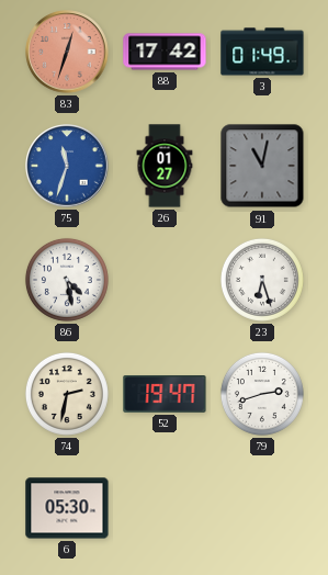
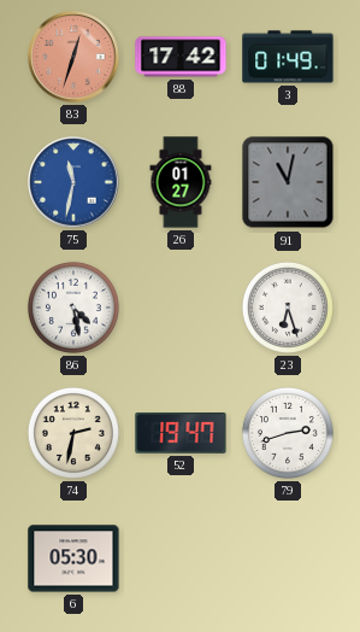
75: 11:33 -> 11:32
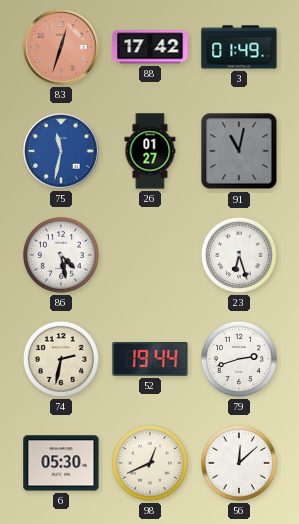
52: 19:47 -> 19:44
98: none -> 12:41
56: none -> 12:08
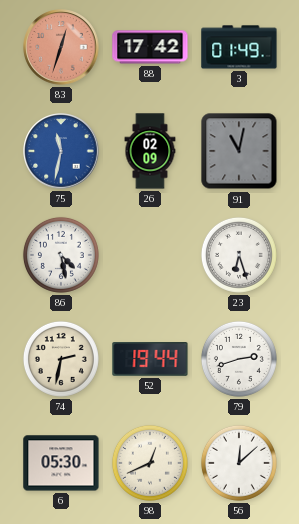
26: 01:27 -> 02:09
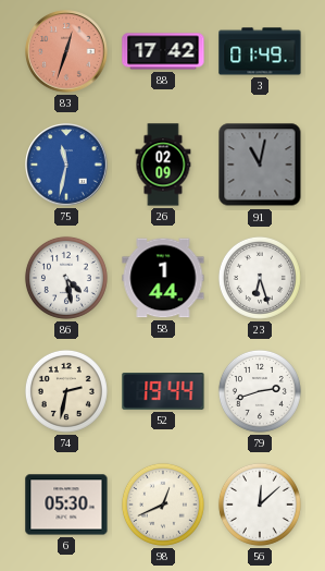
58: none -> 1:44
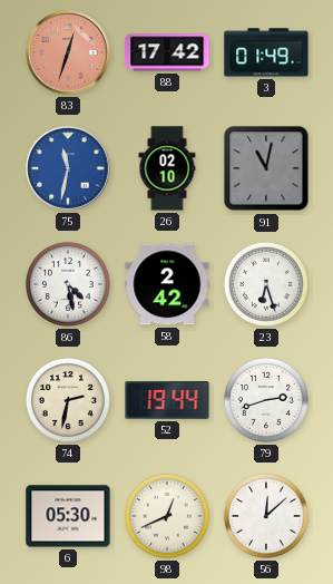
26: 02:09 -> 02:10
58: 1:44 -> 2:42
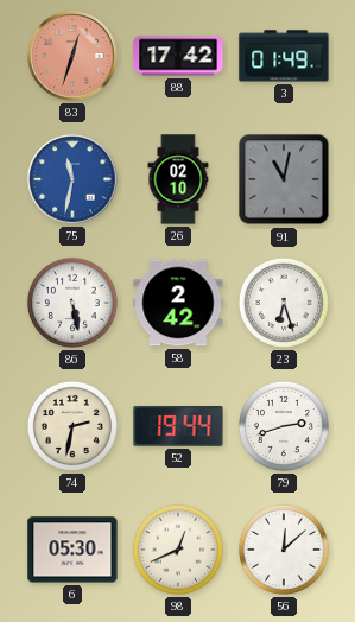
86: 4:28 -> 5:28
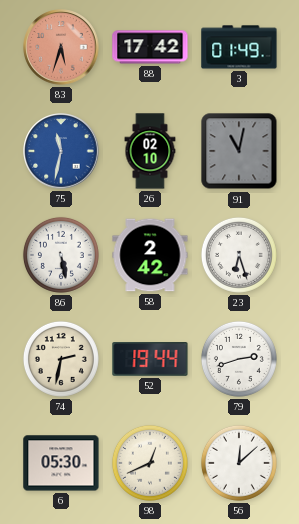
83: 12:33 -> 5:33
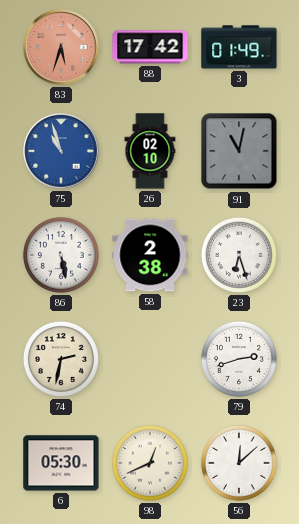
75: 11:32 -> 10:57
58: 2:42 -> 2:38
52: 19:44 -> none
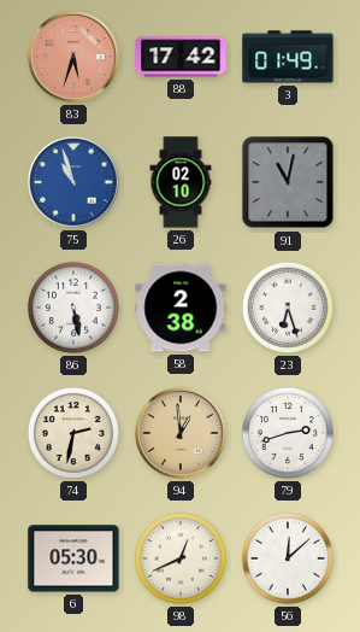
94: none -> 12:59
